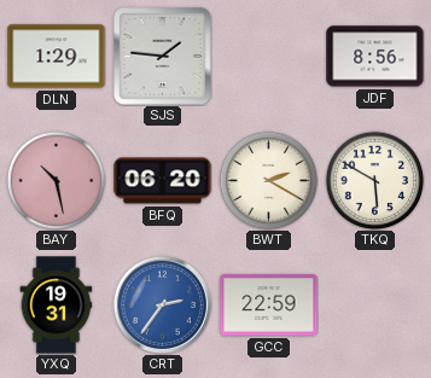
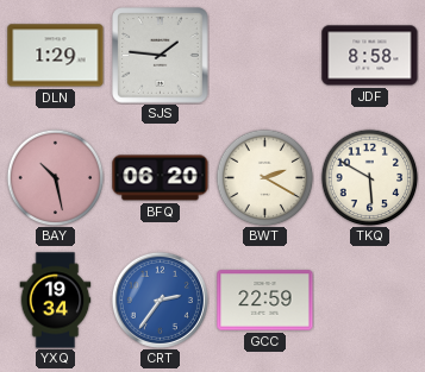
JDF: 8:56 -> 8:58
YXQ: 19:31 -> 19:34
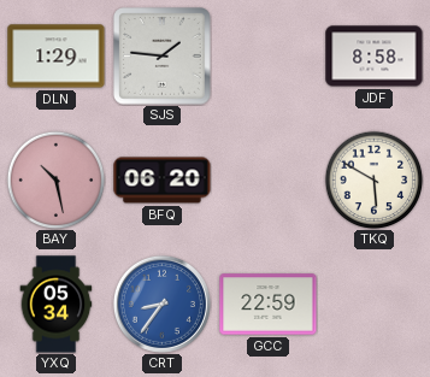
BWT: 2:20 -> none
YXQ: 19:34 -> 05:34
CRT: 2:36 -> 8:36
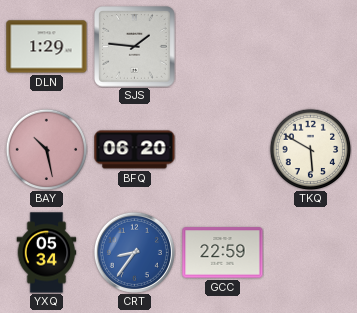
JDF: 8:58 -> none
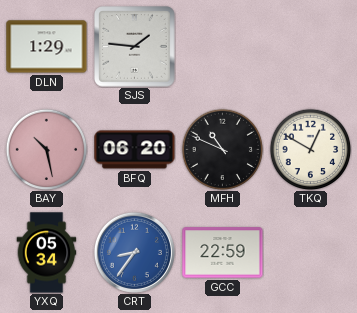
MFH: none -> 10:49
TKQ: 5:50 -> 12:50
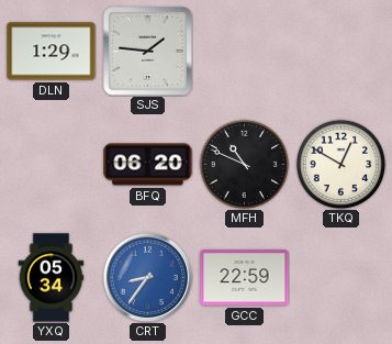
BAY: 10:28 -> none
